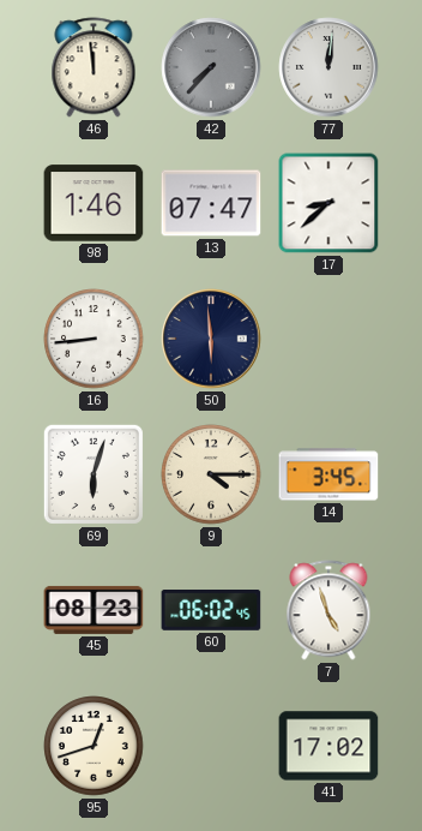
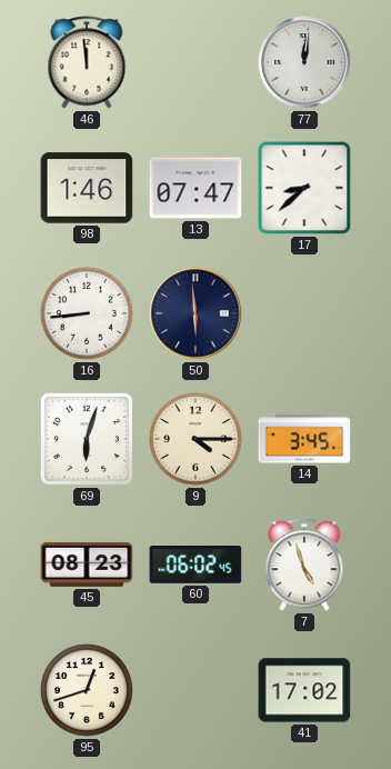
42: 7:37 -> none
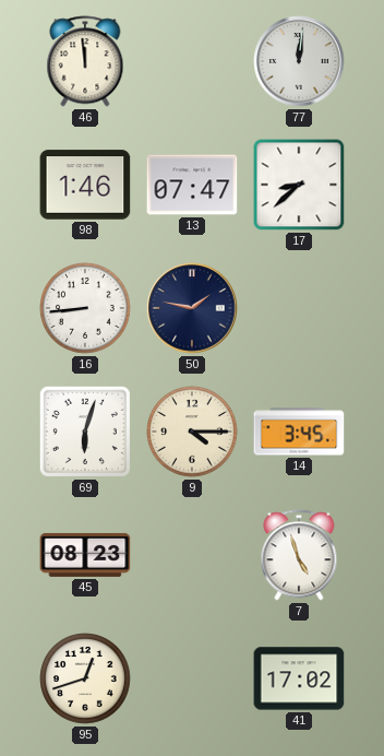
50: 5:59 -> 1:47
60: 06:02 -> none
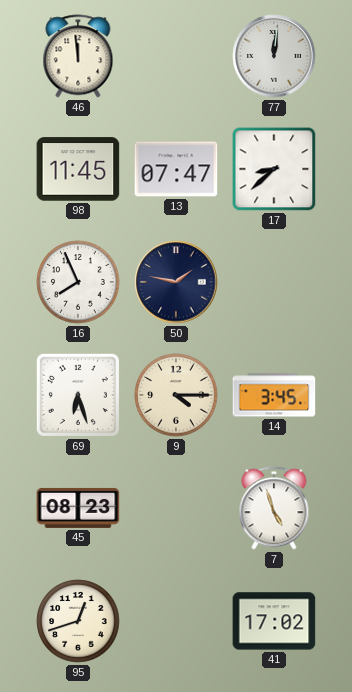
98: 1:46 -> 11:45
16: 8:44 -> 7:56
69: 6:03 -> 6:27
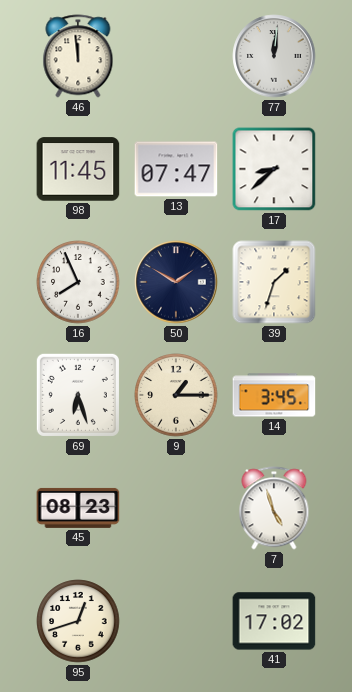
50: 1:47 -> 1:50
39: none -> 1:33
9: 4:15 -> 1:15
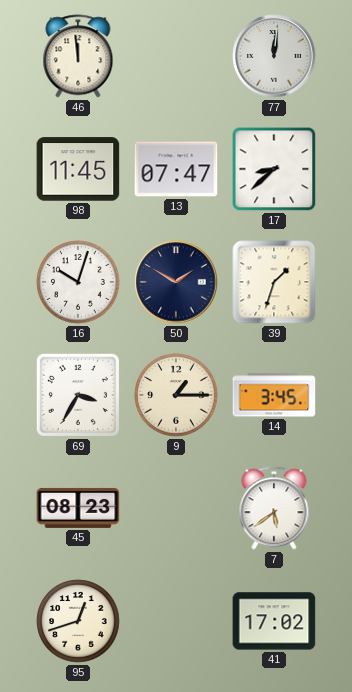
16: 7:56 -> 10:03
69: 6:27 -> 3:35
7: 4:57 -> 5:39
